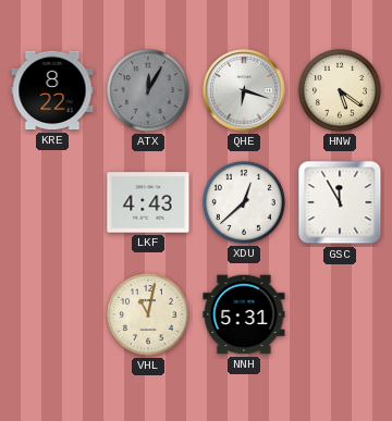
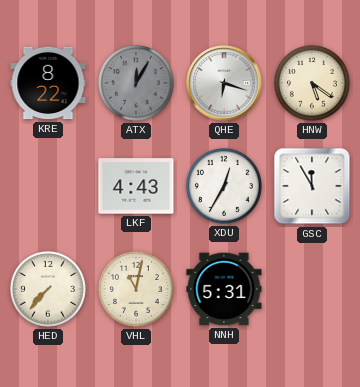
XDU: 12:38 -> 12:35
HED: none -> 7:37
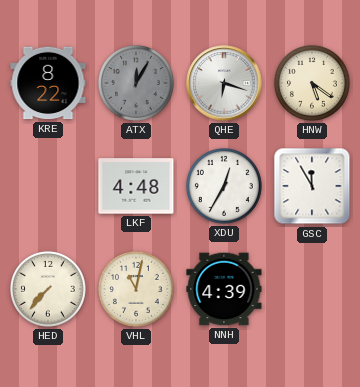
LKF: 4:43 -> 4:48
NNH: 5:31 -> 4:39
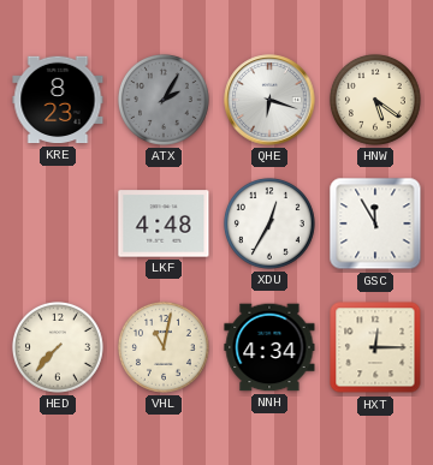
KRE: 8:22 -> 8:23
ATX: 12:05 -> 2:05
NNH: 4:39 -> 4:34
HXT: none -> 12:15
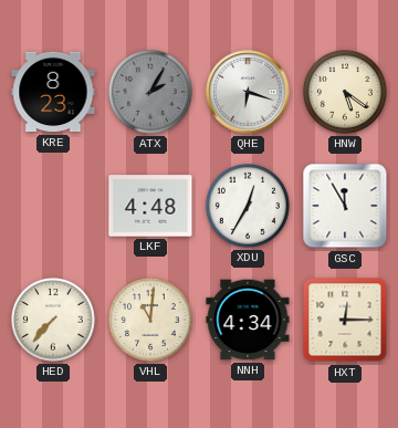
VHL: 11:02 -> 11:01
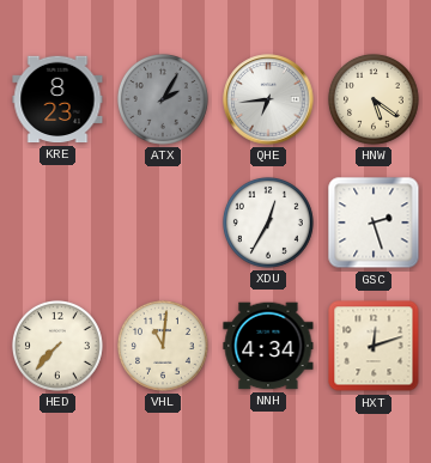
QHE: 6:18 -> 6:44
LKF: 4:48 -> none
GSC: 11:55 -> 2:27
HXT: 12:15 -> 12:12
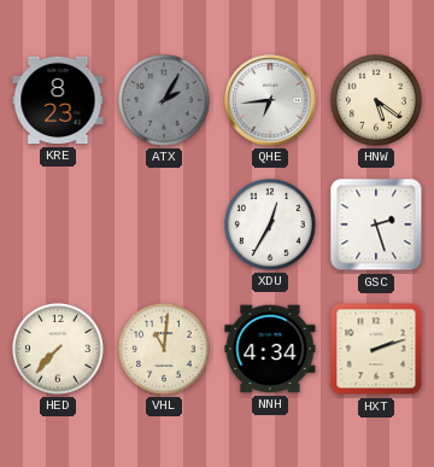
HXT: 12:12 -> 2:12
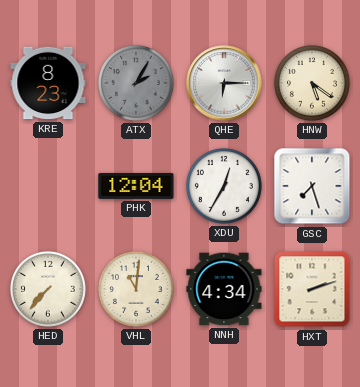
QHE: 6:44 -> 6:15
PHK: none -> 12:04
GSC: 2:27 -> 7:27
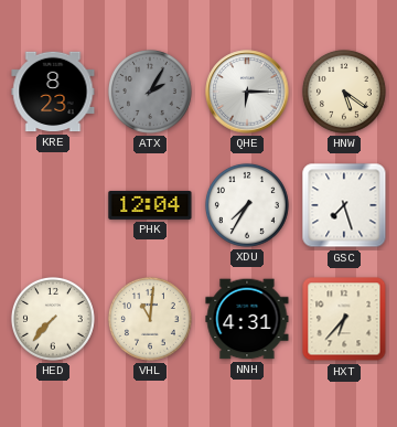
XDU: 12:35 -> 7:35
NNH: 4:34 -> 4:31
HXT: 2:12 -> 6:37
